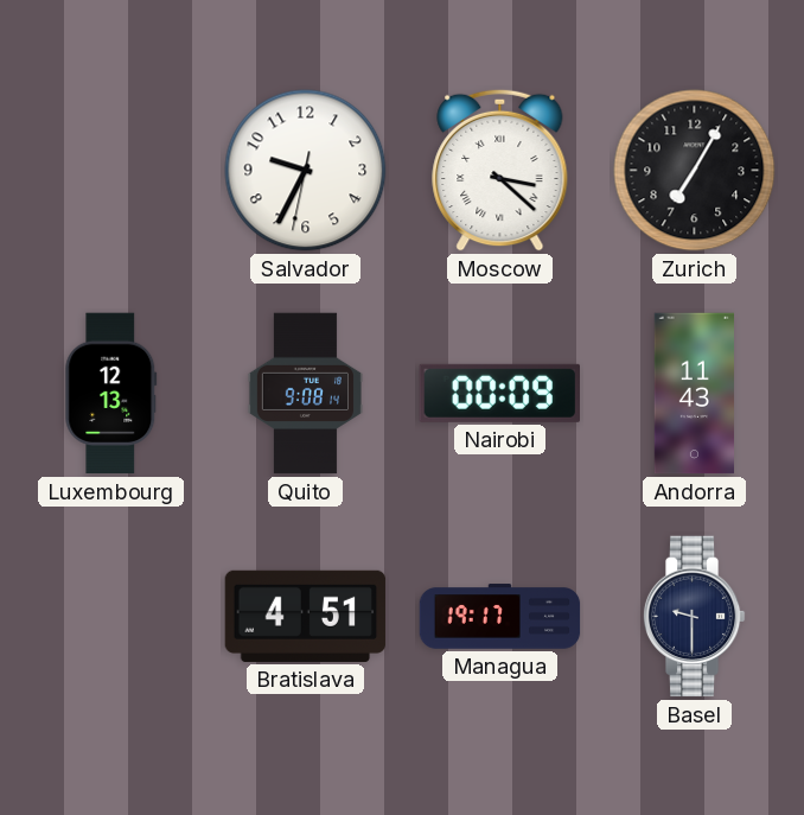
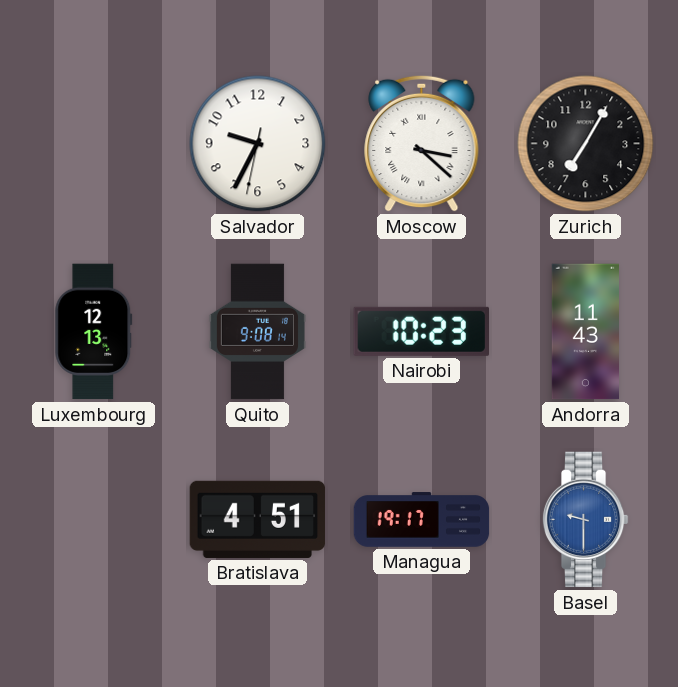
Nairobi: 00:09 -> 10:23
Basel dial: navy -> blue
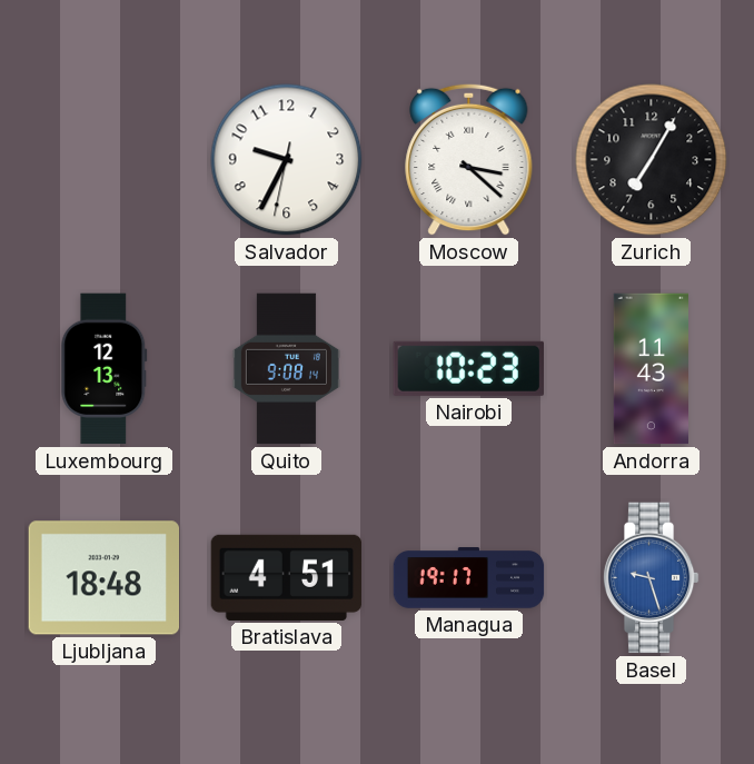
Ljubljana: none -> 18:48
Basel: 9:30 -> 9:27
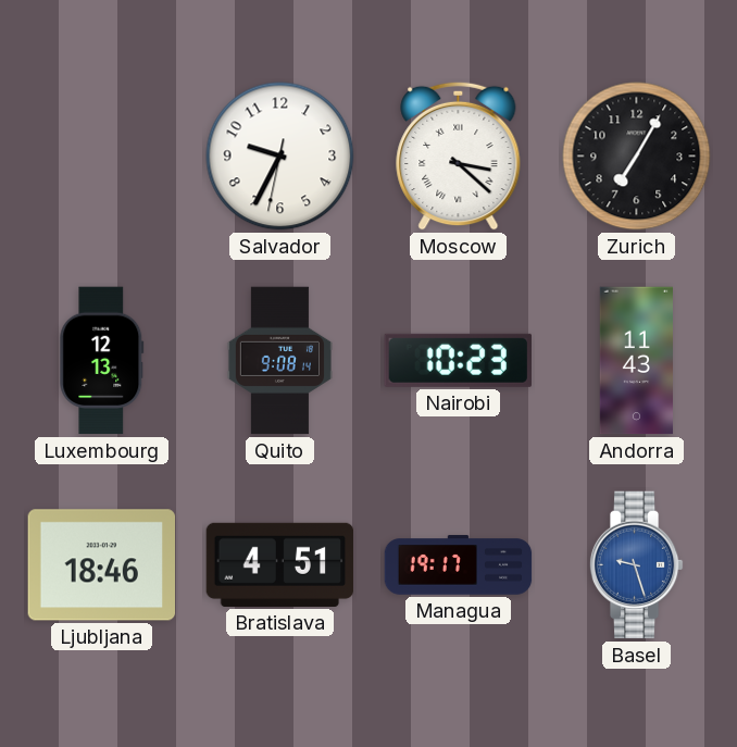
Ljubljana: 18:48 -> 18:46
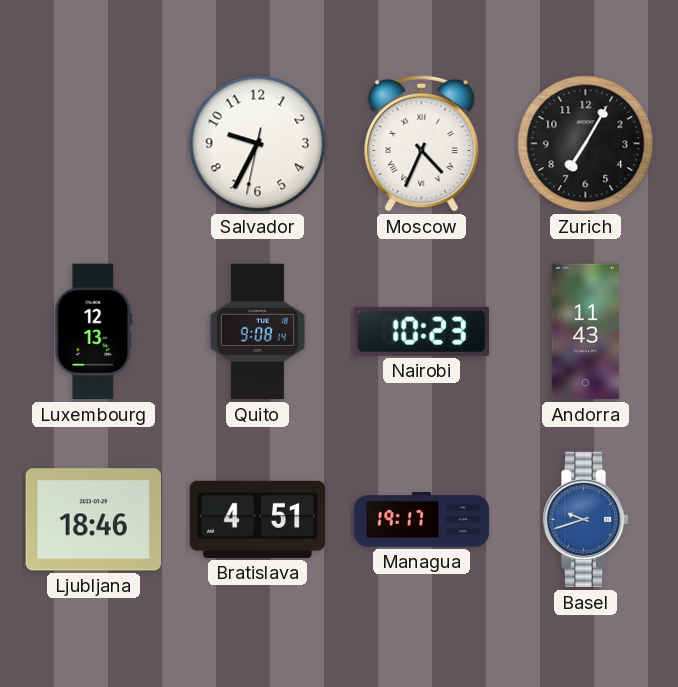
Moscow: 3:22 -> 4:34
Basel: 9:27 -> 9:42
